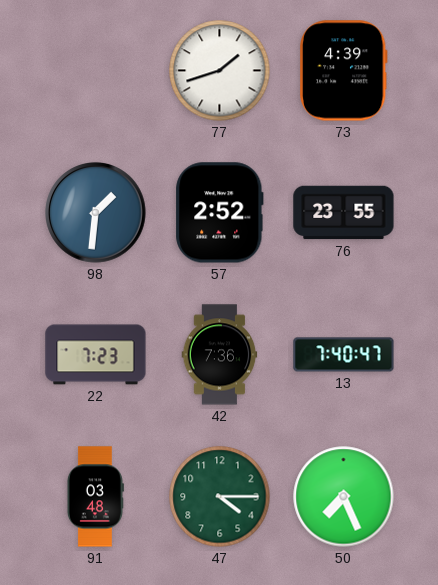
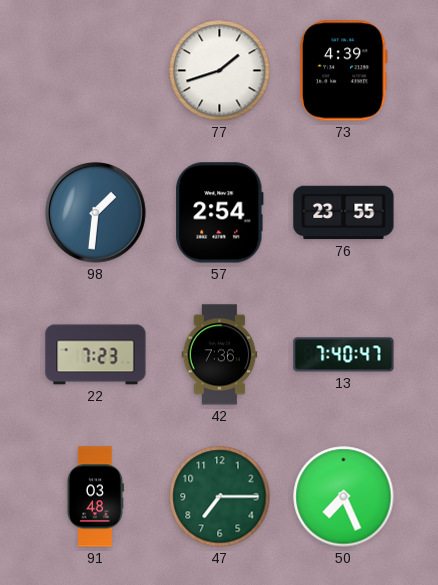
57: 2:52 -> 2:54
47: 4:15 -> 7:15
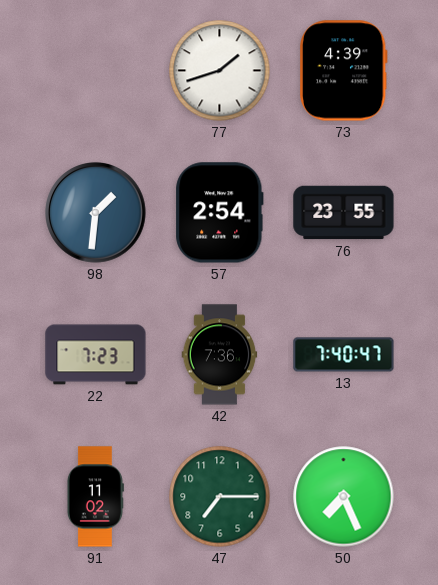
91: 03:48 -> 11:02
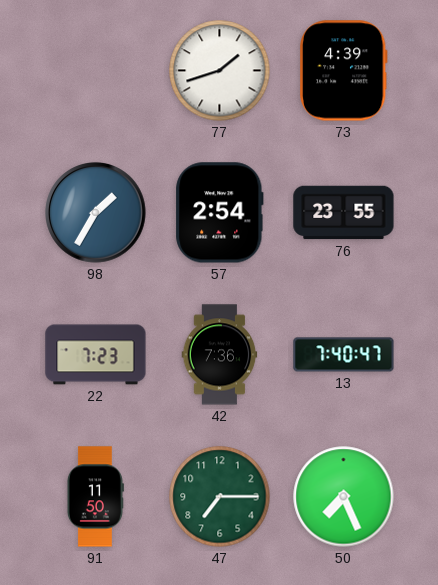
98: 1:31 -> 1:35
91: 11:02 -> 11:50
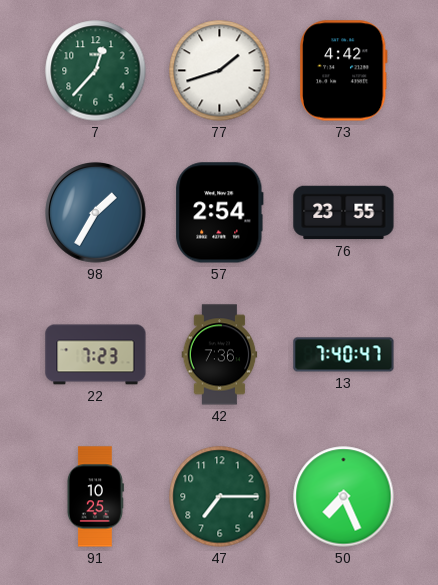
7: none -> 12:37
73: 4:39 -> 4:42
91: 11:50 -> 10:25
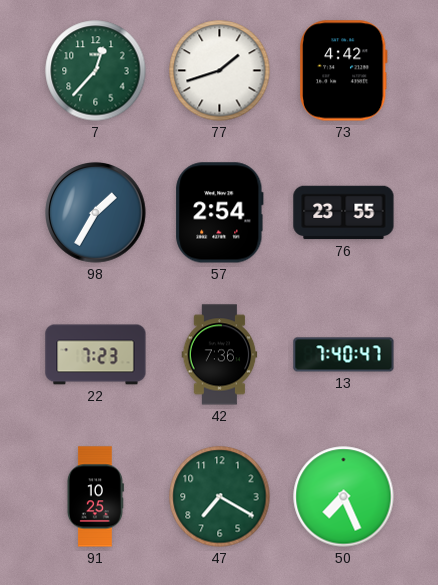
47: 7:15 -> 7:20
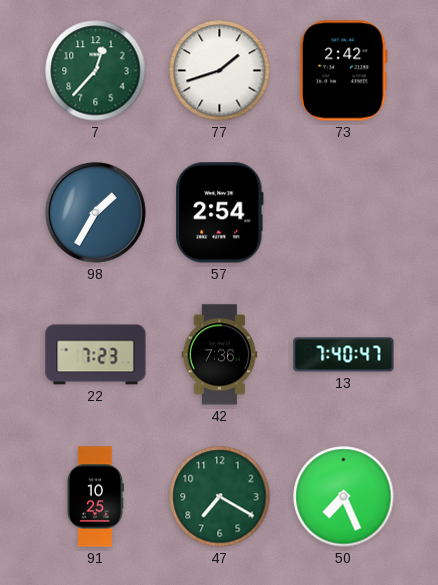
73: 4:42 -> 2:42
76: 23:55 -> none
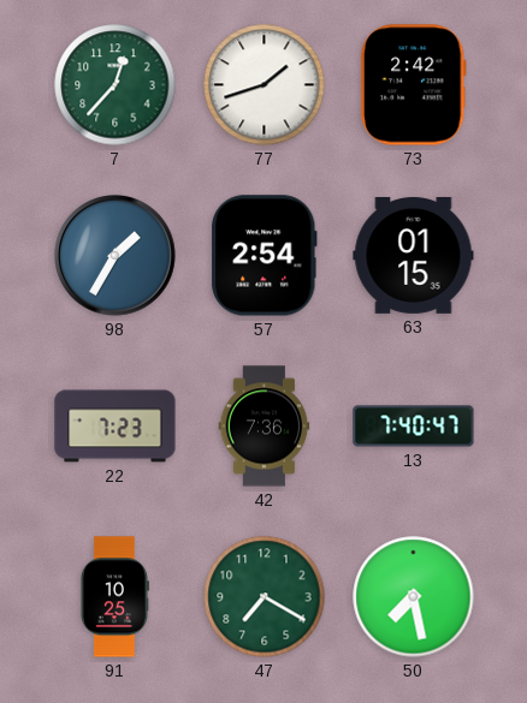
63: none -> 01:15
50: 7:26 -> 7:28
